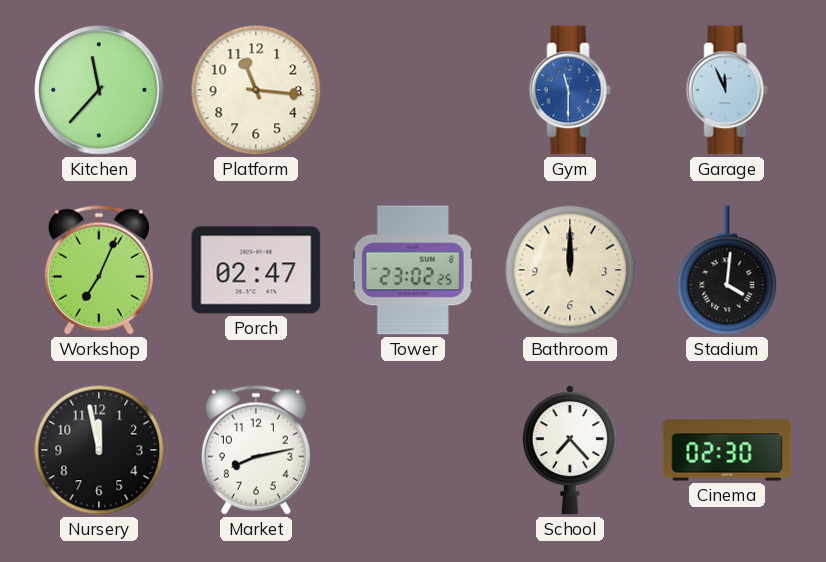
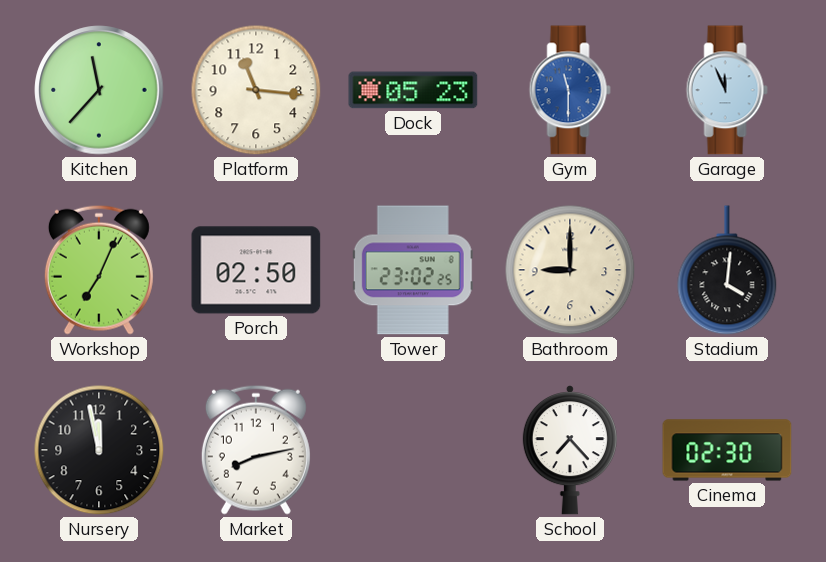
Dock: none -> 05:23
Porch: 02:47 -> 02:50
Bathroom: 12:00 -> 9:00
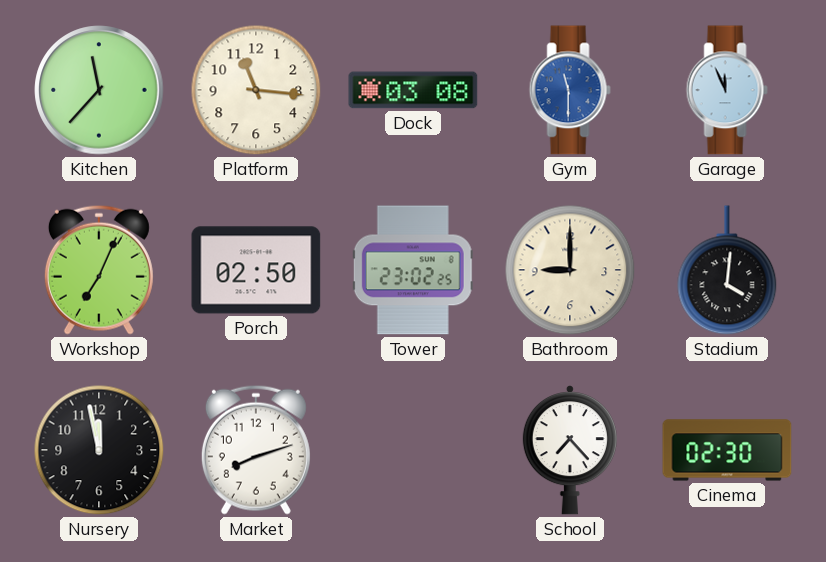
Dock: 05:23 -> 03:08
Market: 8:13 -> 8:12
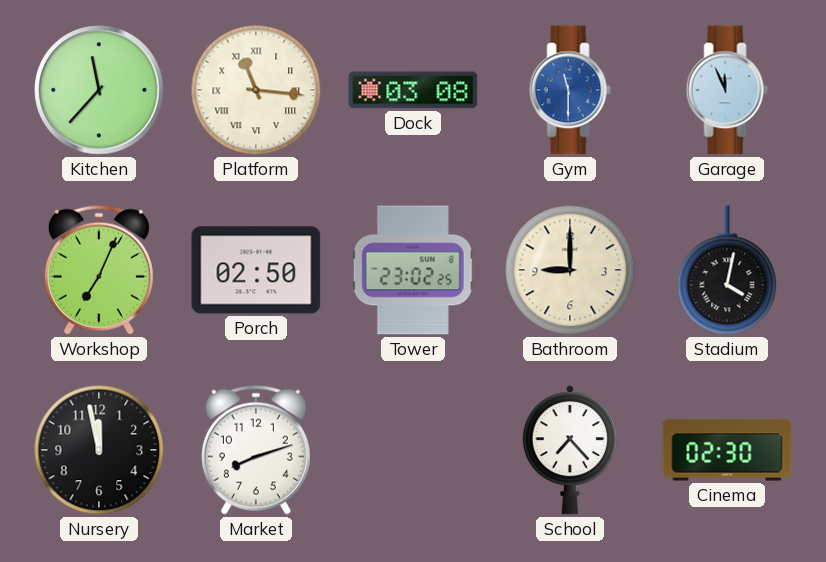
Platform numerals: Arabic -> Roman
Stadium: 4:01 -> 4:02
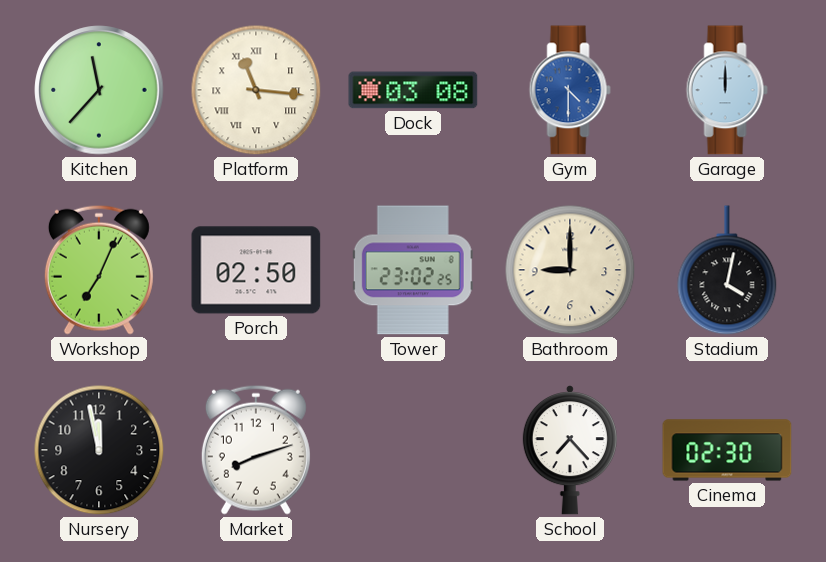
Gym: 11:30 -> 4:30
Garage: 11:56 -> 12:00
